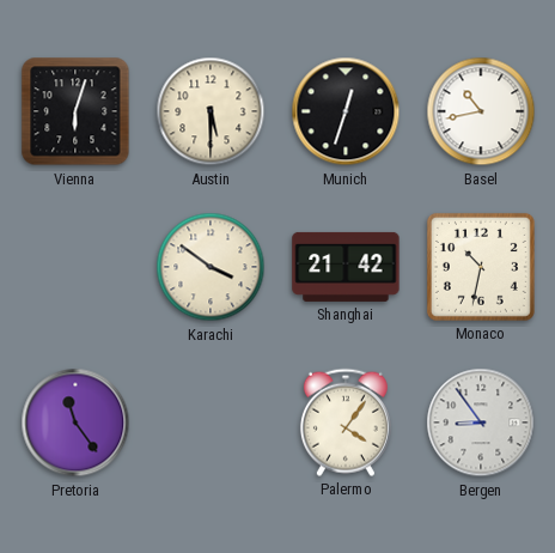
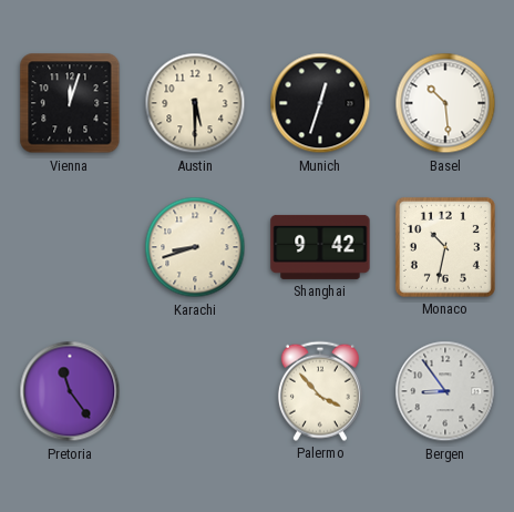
Vienna: 6:03 -> 12:03
Basel: 10:43 -> 10:29
Karachi: 3:51 -> 8:42
Shanghai: 21:42 -> 9:42
Palermo: 4:06 -> 3:53
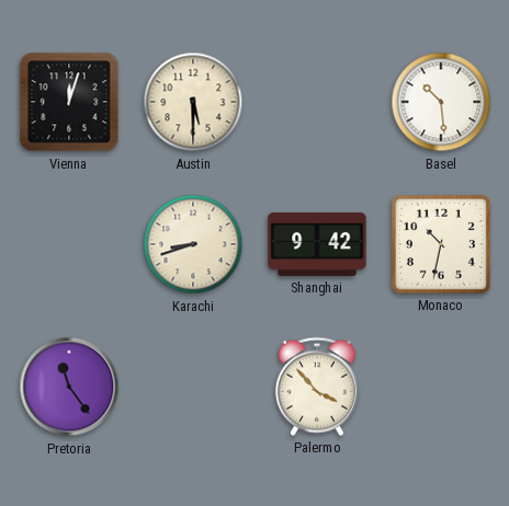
Munich: 12:33 -> none
Bergen: 8:54 -> none
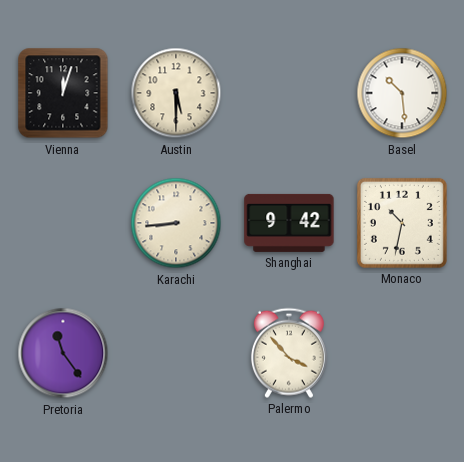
Karachi: 8:42 -> 8:44
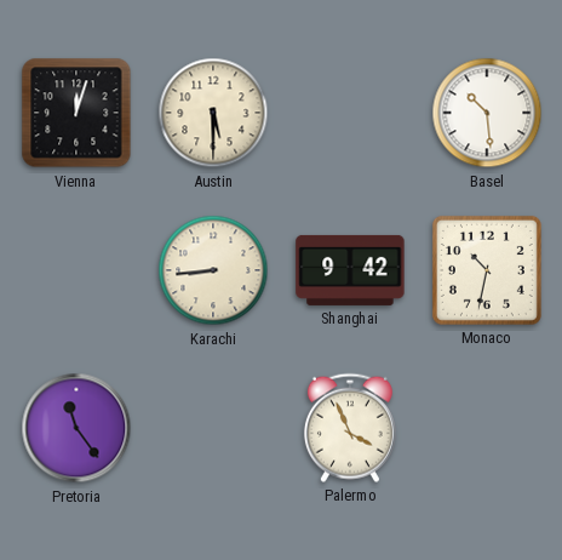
Palermo: 3:53 -> 3:56
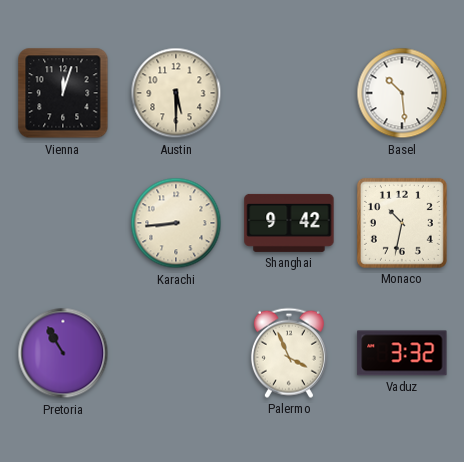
Pretoria: 11:24 -> 10:55
Vaduz: none -> 3:32
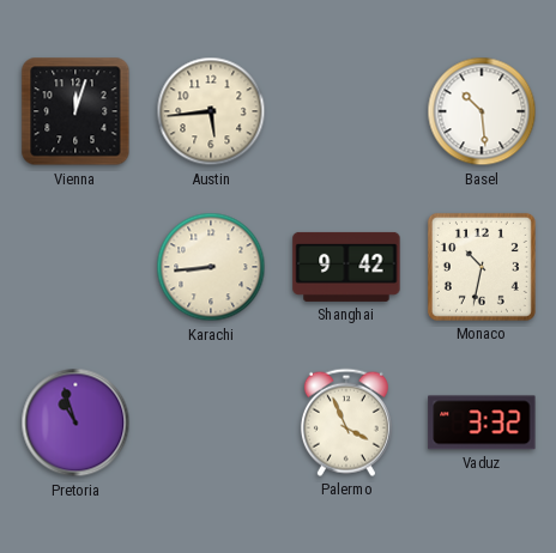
Austin: 5:30 -> 5:44
Pretoria: 10:55 -> 10:57
